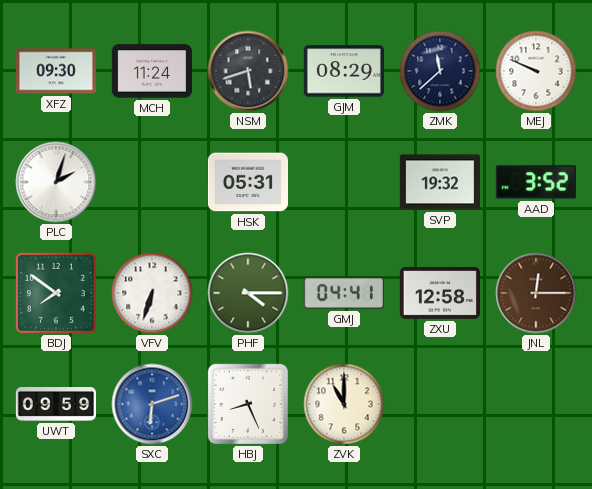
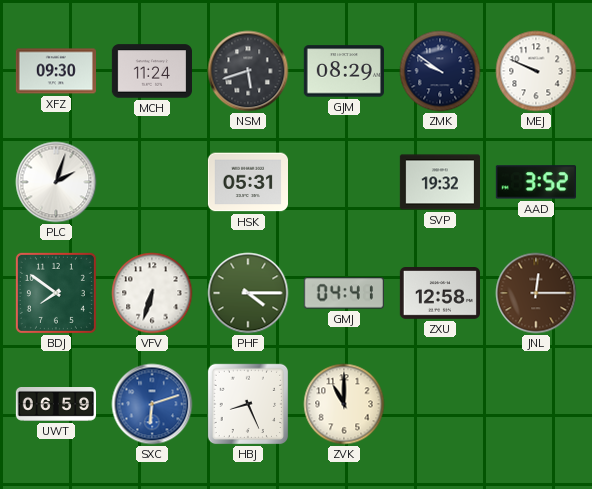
ZMK: 11:38 -> 9:51
UWT: 09:59 -> 06:59
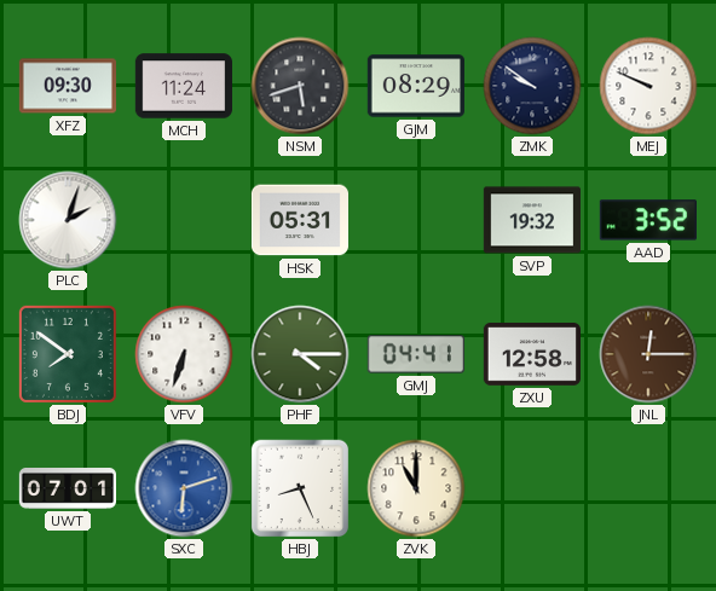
UWT: 06:59 -> 07:01
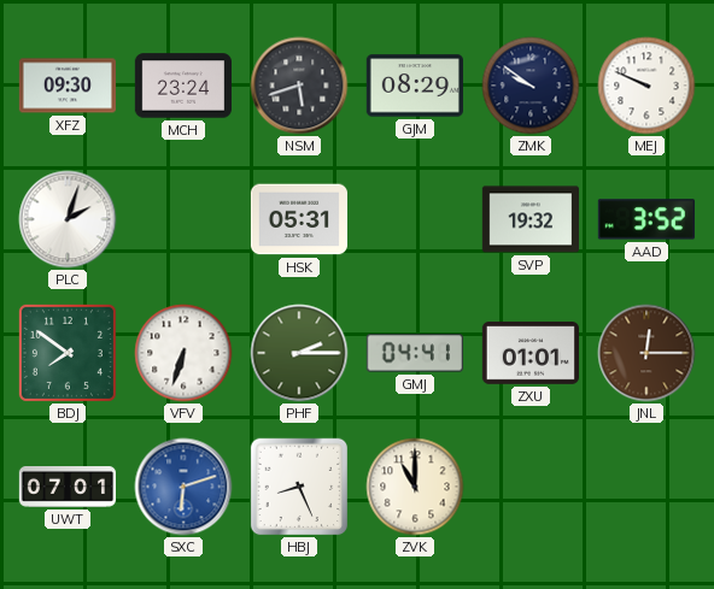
MCH: 11:24 -> 23:24
PHF: 4:15 -> 2:15
ZXU: 12:58 -> 01:01
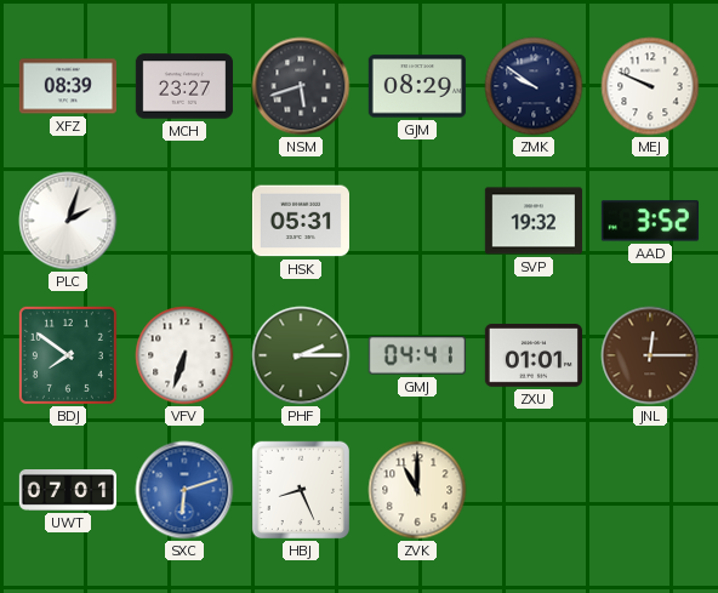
XFZ: 09:30 -> 08:39
MCH: 23:24 -> 23:27
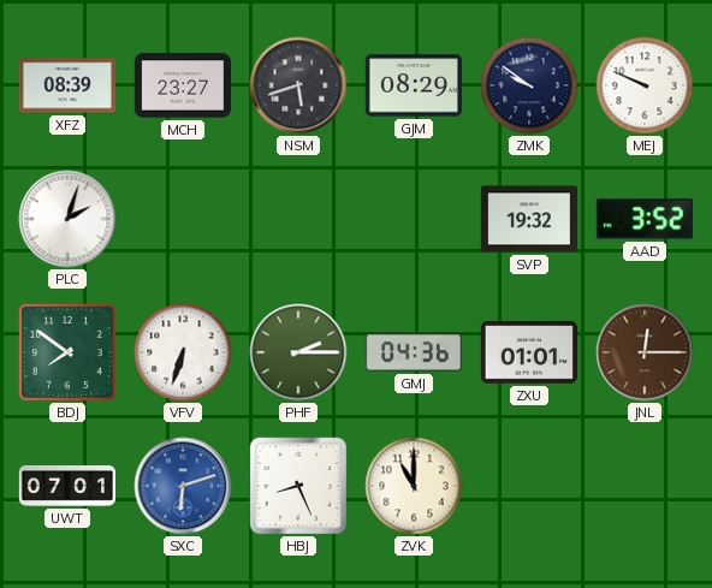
HSK: 05:31 -> none
GMJ: 04:41 -> 04:36
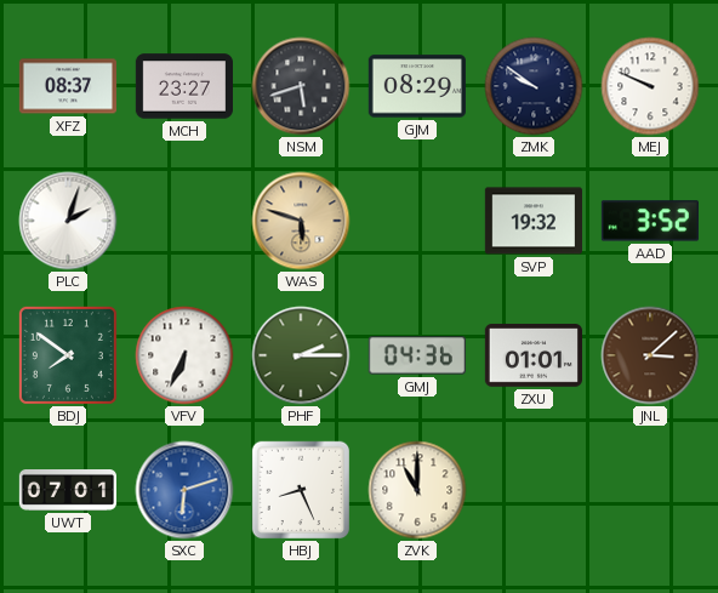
XFZ: 08:39 -> 08:37
WAS: none -> 5:48
VFV: 6:33 -> 6:34
JNL: 12:15 -> 3:08
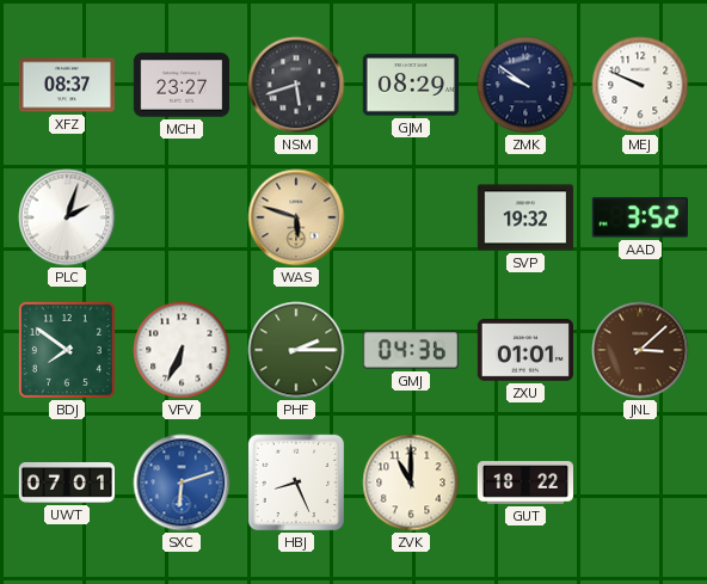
GUT: none -> 18:22
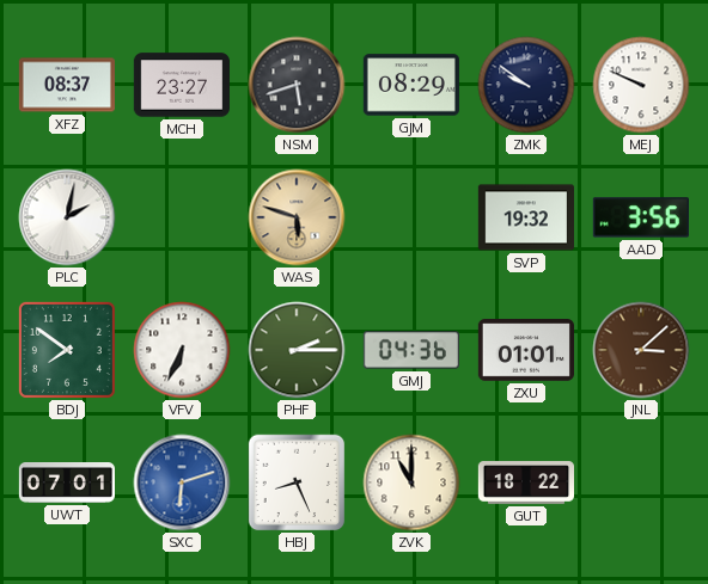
PLC: 2:03 -> 2:02
AAD: 3:52 -> 3:56
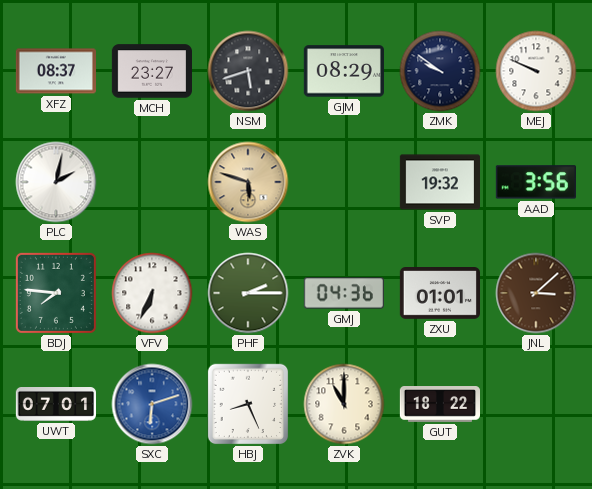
BDJ: 7:51 -> 7:46
